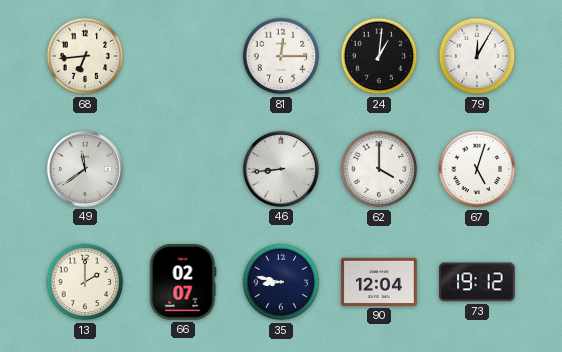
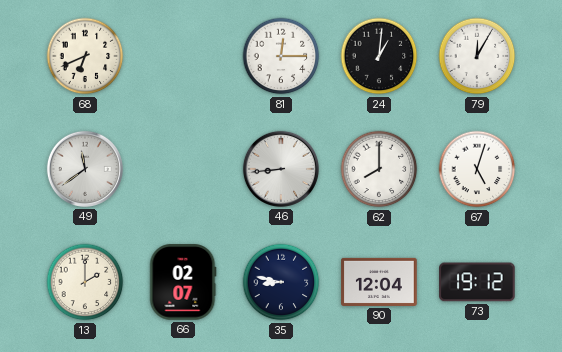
68: 6:44 -> 6:41
62: 4:00 -> 8:00
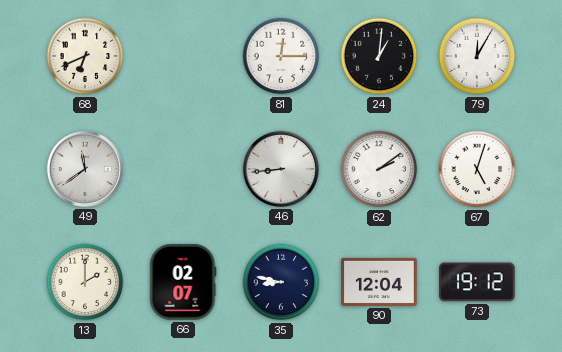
62: 8:00 -> 2:09
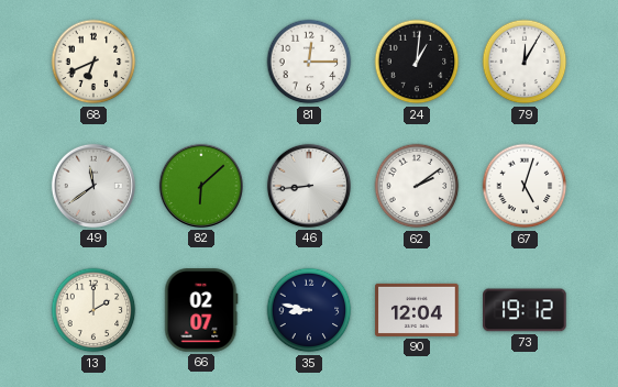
82: none -> 6:08
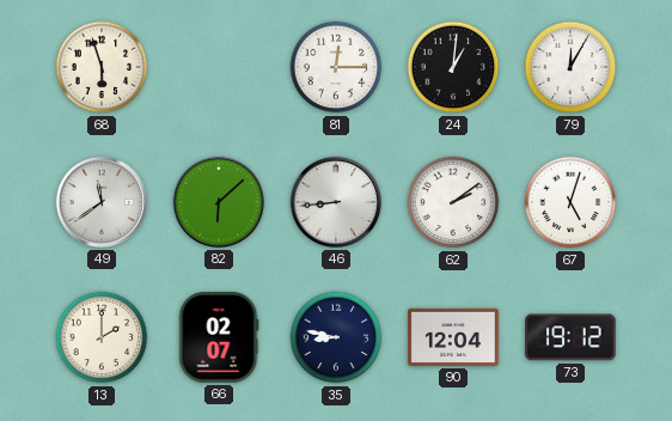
68: 6:41 -> 5:57
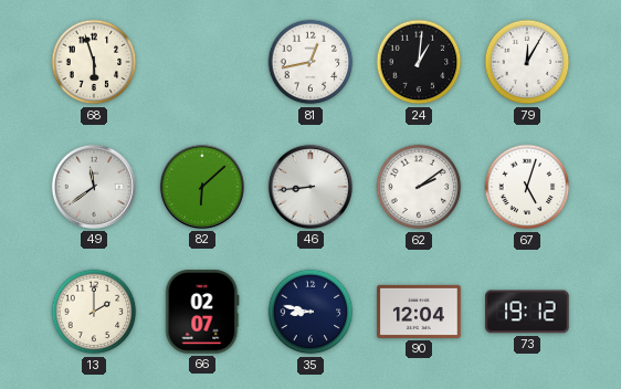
81: 12:15 -> 12:43
